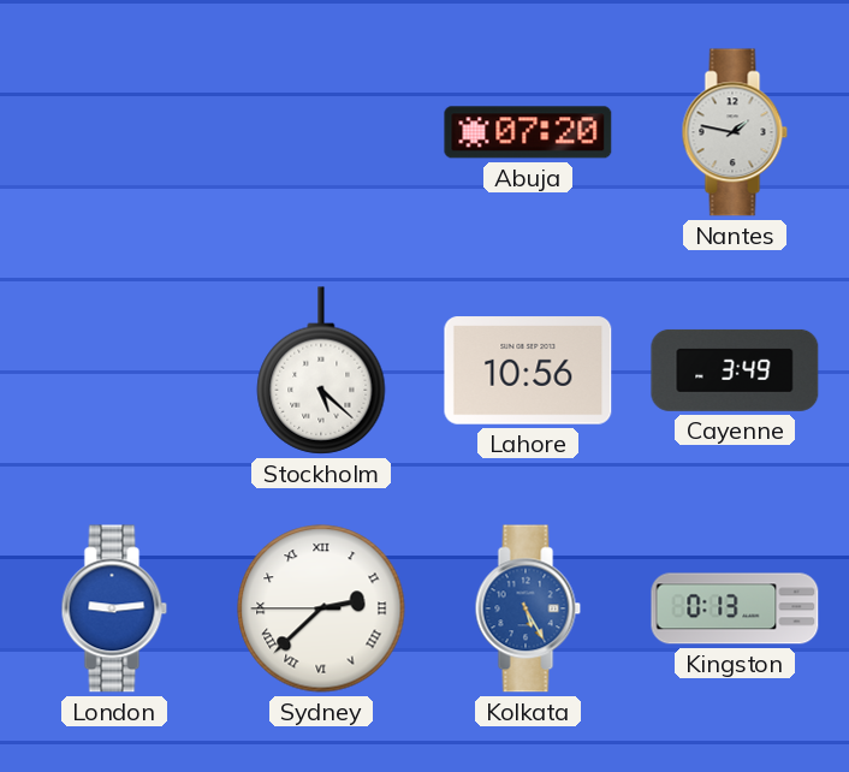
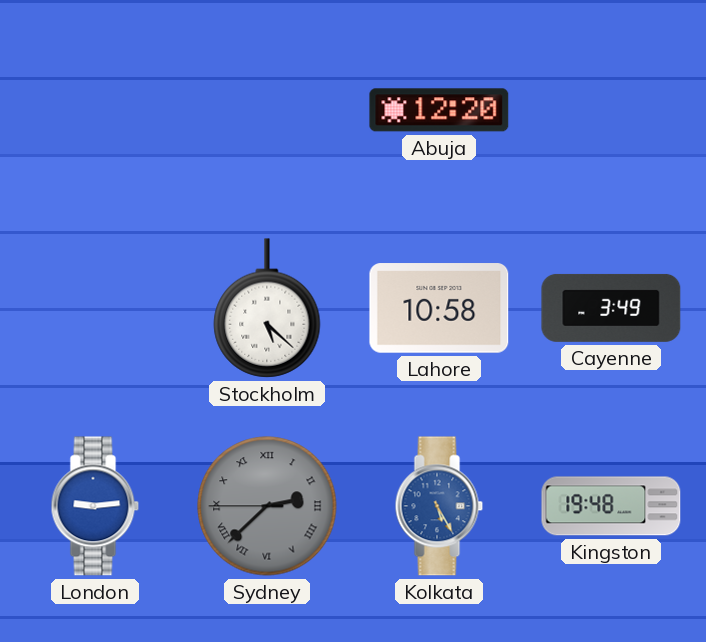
Abuja: 07:20 -> 12:20
Nantes: 1:47 -> none
Lahore: 10:56 -> 10:58
Sydney dial: white -> grey
Kingston: 0:13 -> 19:48
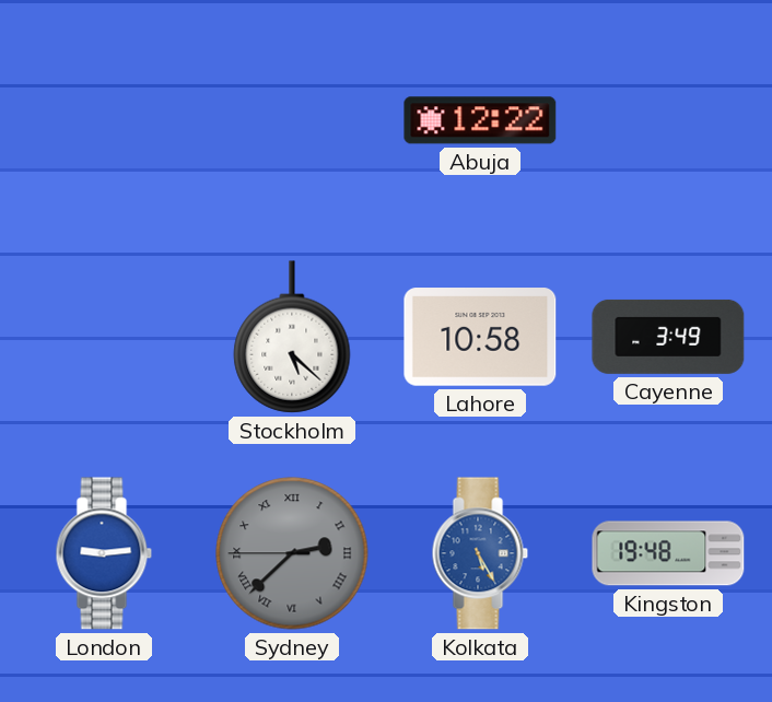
Abuja: 12:20 -> 12:22
